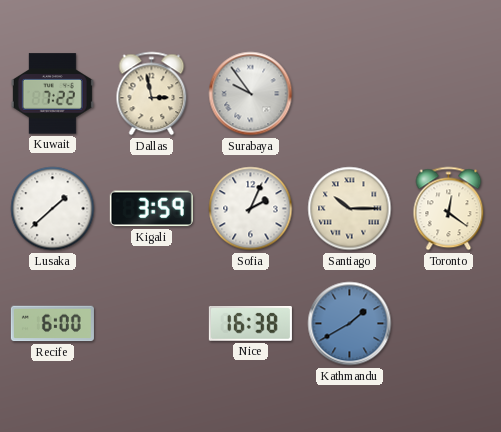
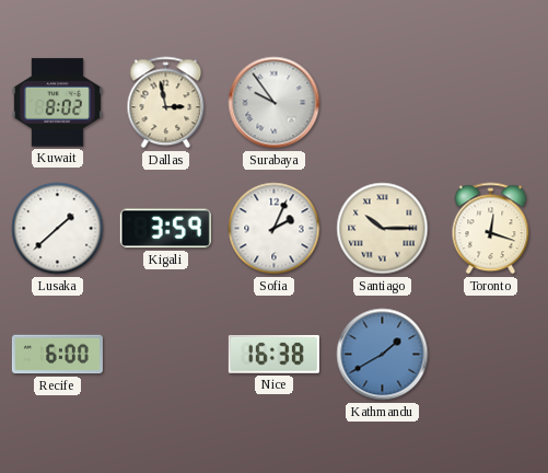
Kuwait: 7:22 -> 8:02
Toronto: 12:21 -> 12:18
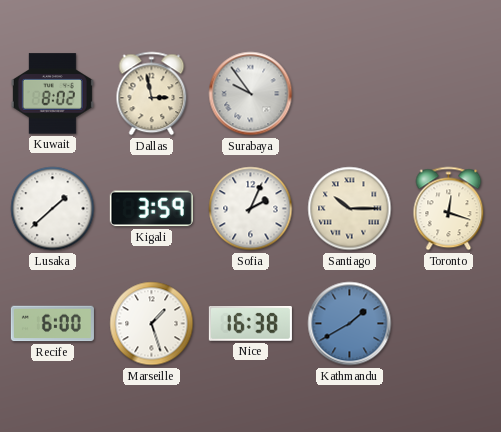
Marseille: none -> 1:27
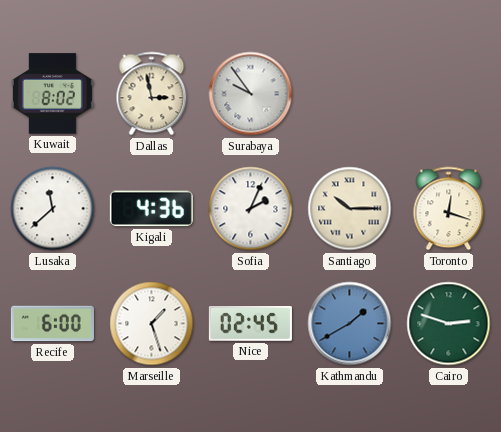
Lusaka: 1:38 -> 11:38
Kigali: 3:59 -> 4:36
Nice: 16:38 -> 02:45
Cairo: none -> 2:48
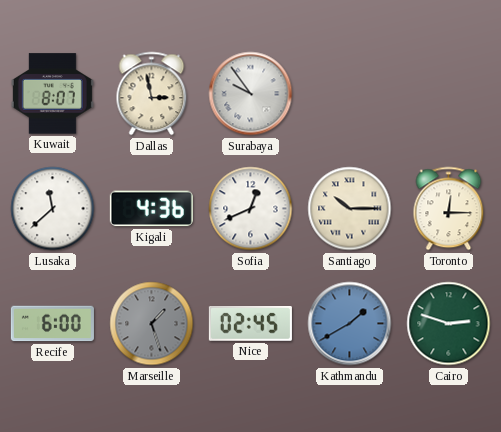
Kuwait: 8:02 -> 8:07
Sofia: 2:04 -> 12:41
Toronto: 12:18 -> 12:15
Marseille dial: white -> grey
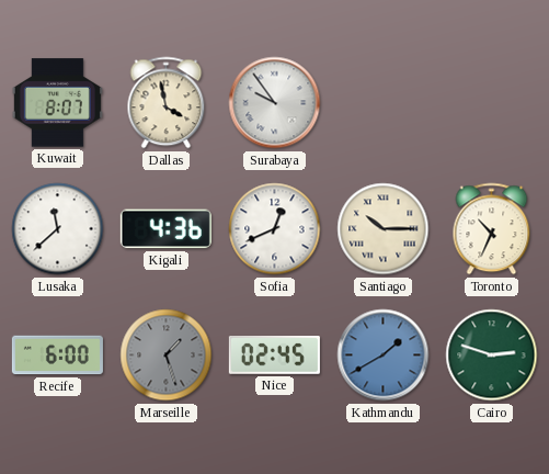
Dallas: 2:58 -> 3:58
Toronto: 12:15 -> 10:34
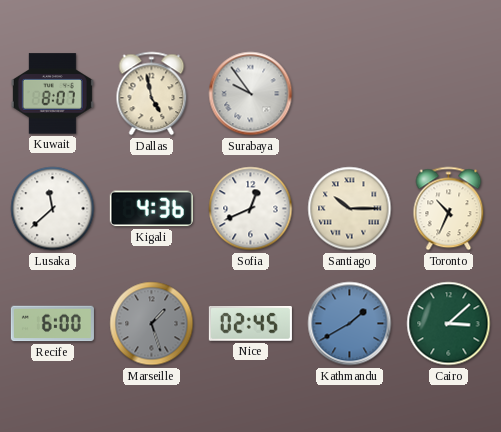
Dallas: 3:58 -> 4:58
Cairo: 2:48 -> 3:08
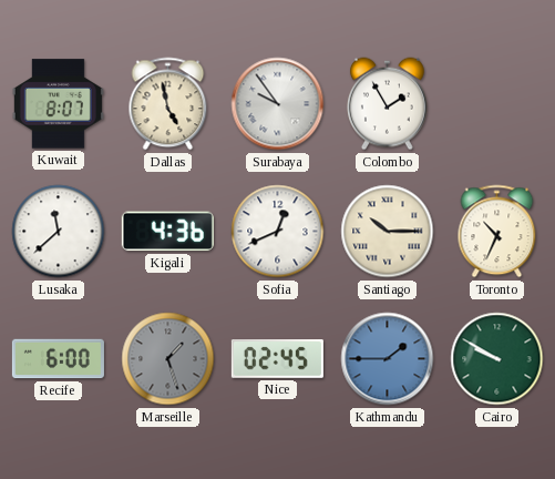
Colombo: none -> 1:55
Kathmandu: 1:40 -> 1:45
Cairo: 3:08 -> 9:50
